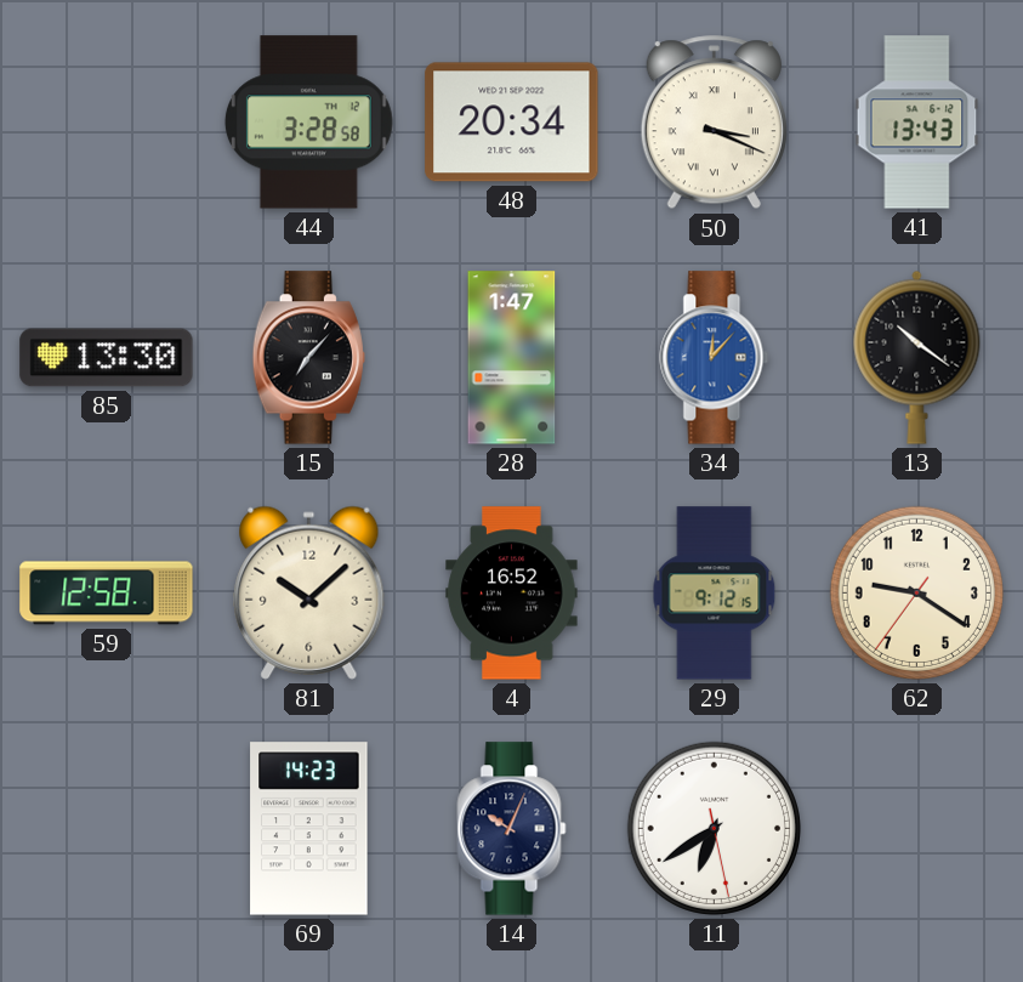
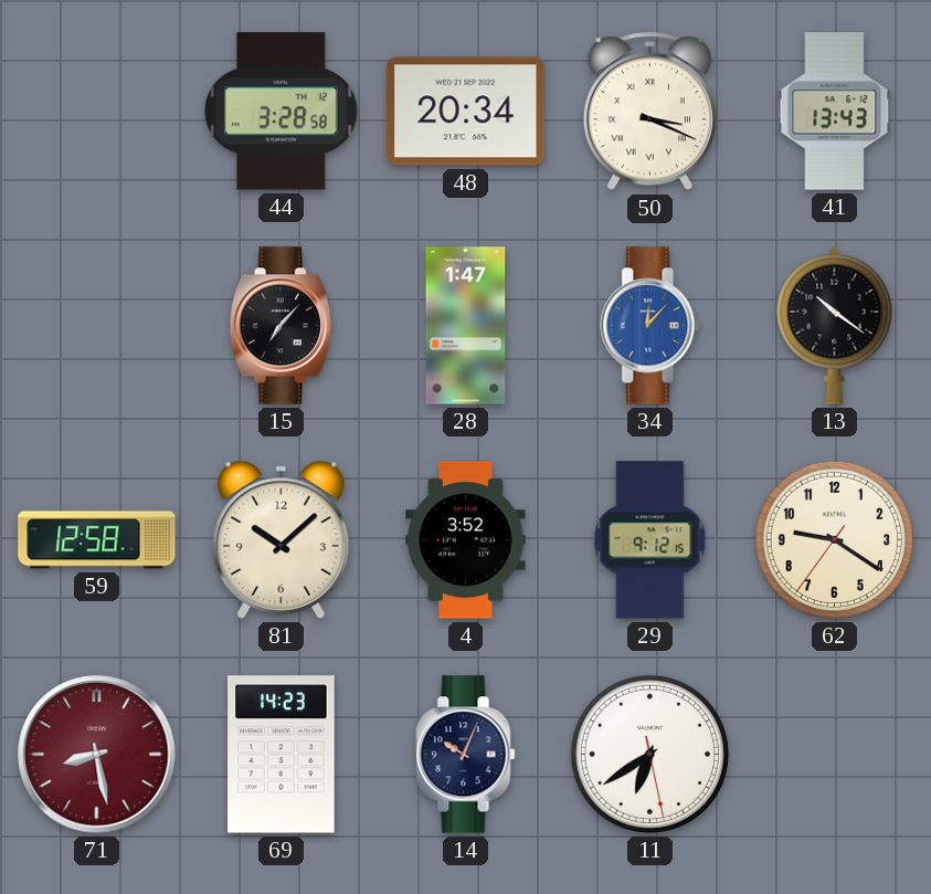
85: 13:30 -> none
4: 16:52 -> 3:52
71: none -> 8:28
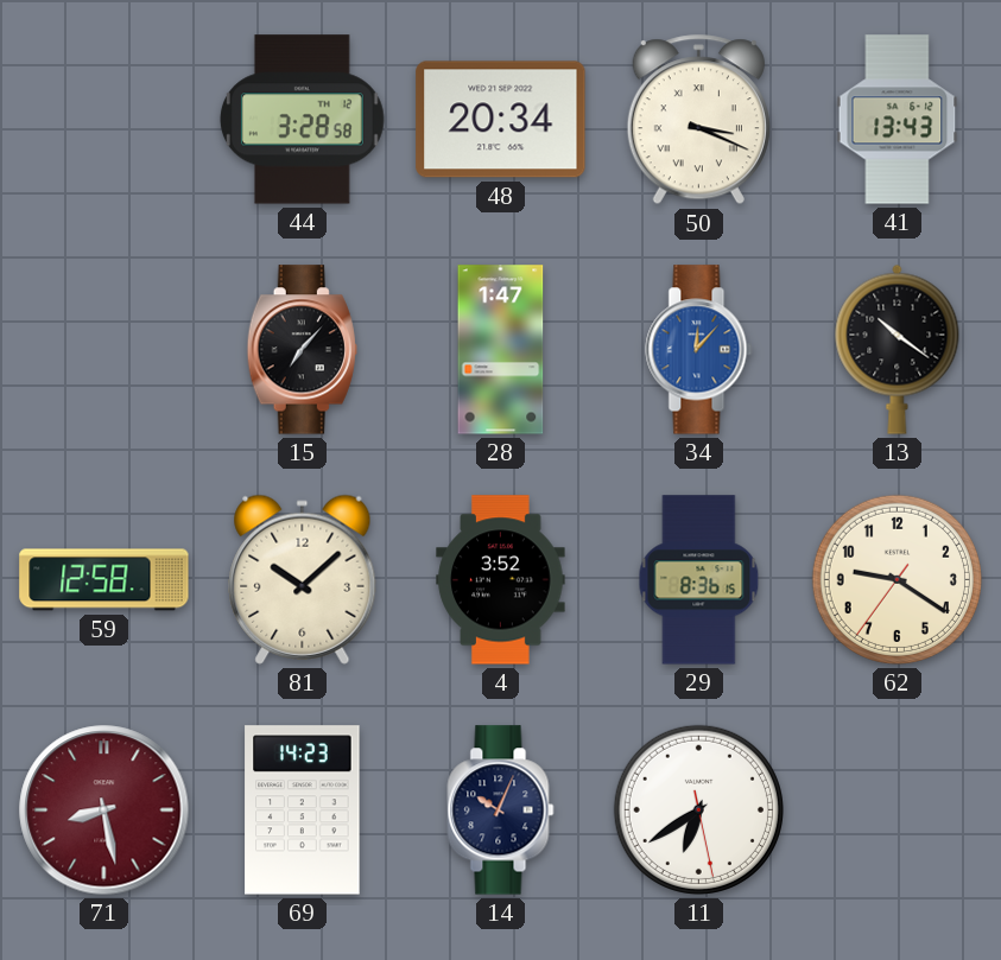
29: 9:12 -> 8:36
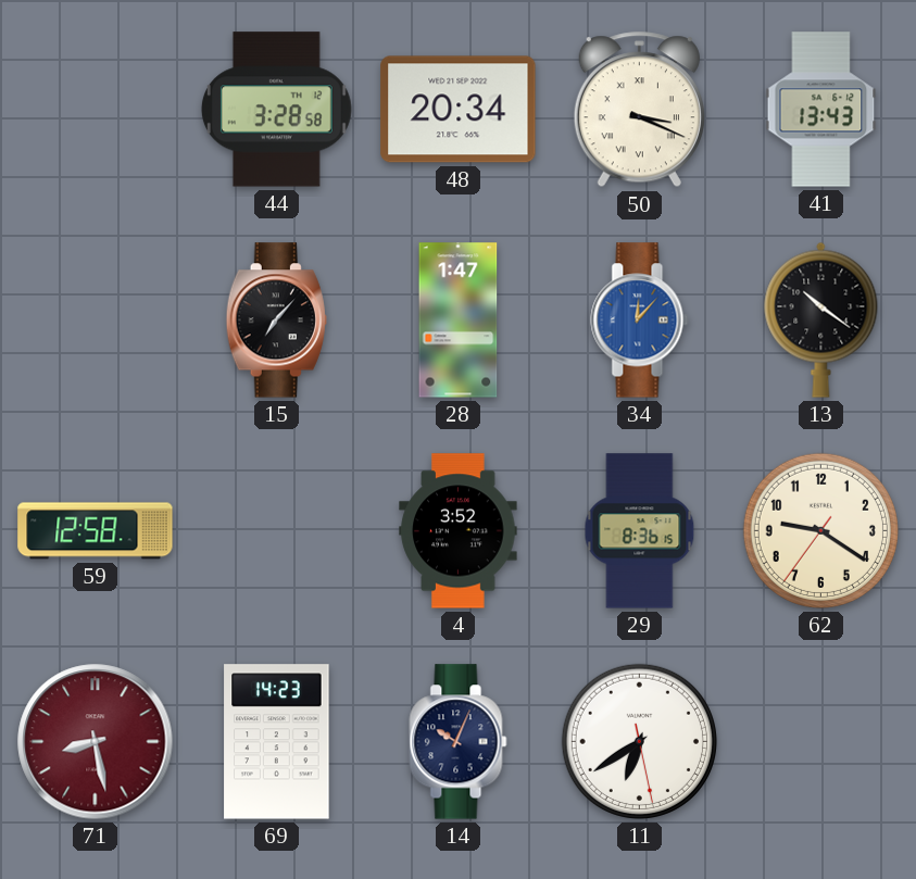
81: 10:08 -> none
